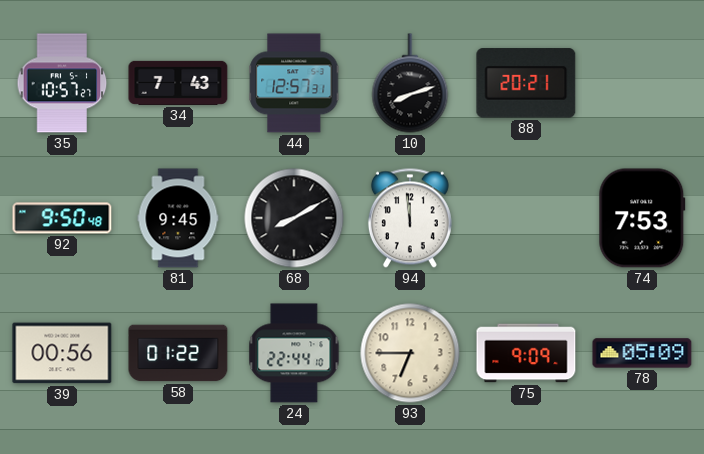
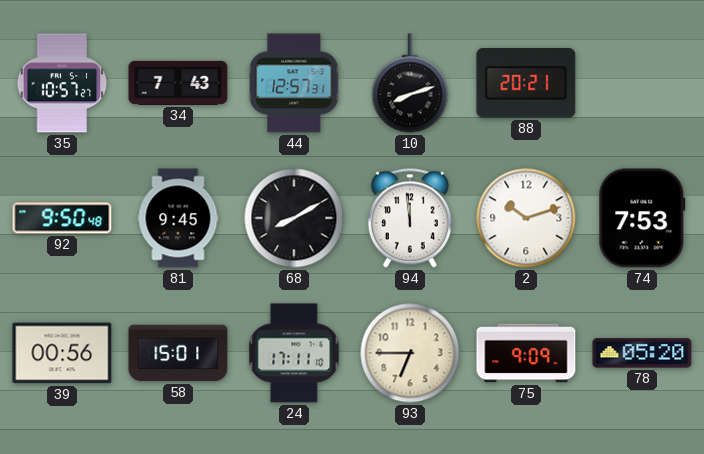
2: none -> 10:12
58: 01:22 -> 15:01
24: 22:44 -> 17:11
78: 05:09 -> 05:20
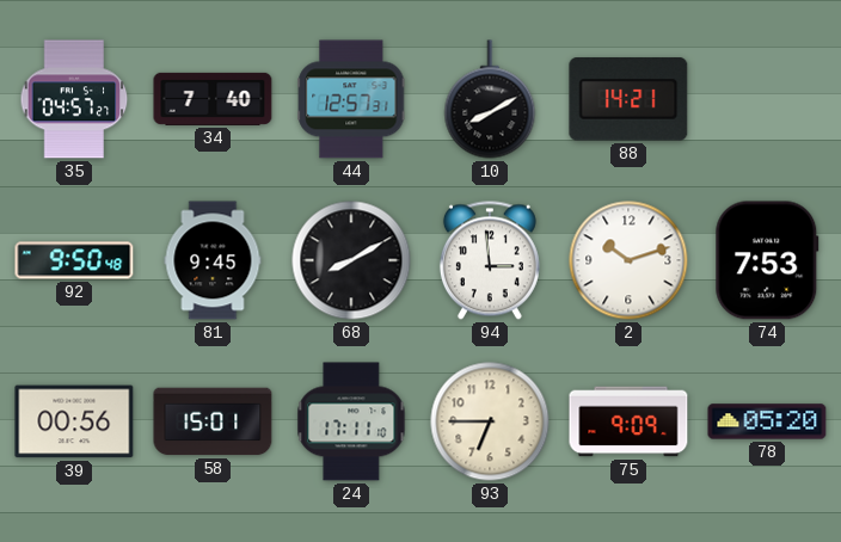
35: 10:57 -> 04:57
34: 7:43 -> 7:40
10: 8:12 -> 8:10
88: 20:21 -> 14:21
94: 11:59 -> 2:59
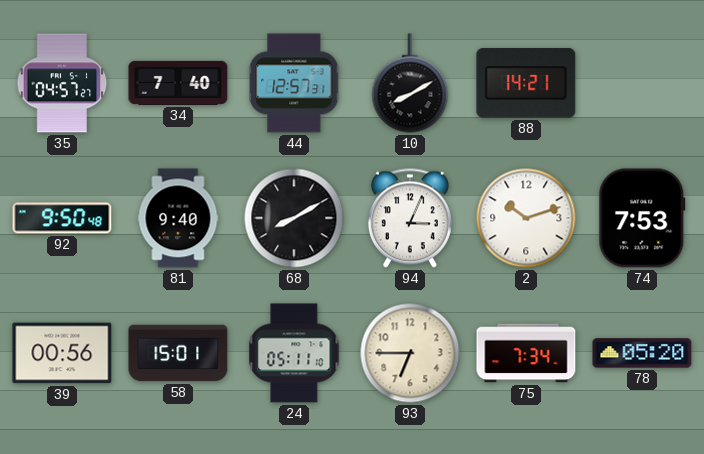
81: 9:45 -> 9:40
94: 2:59 -> 3:04
24: 17:11 -> 05:11
75: 9:09 -> 7:34
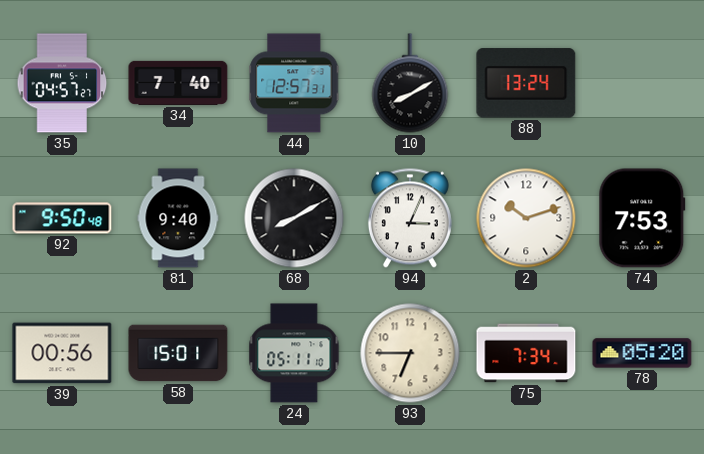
88: 14:21 -> 13:24
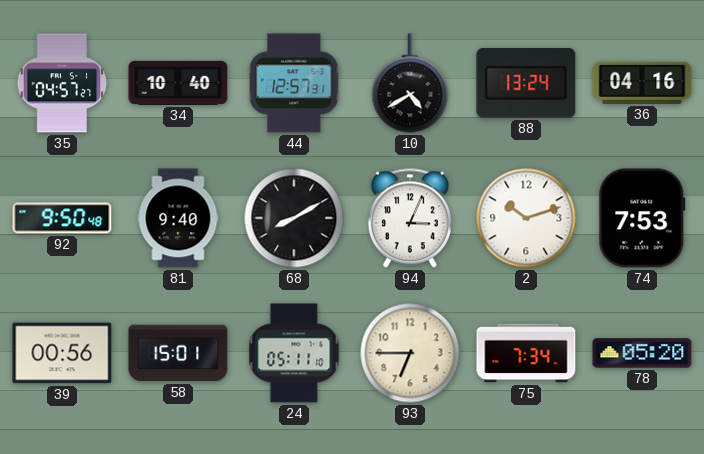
34: 7:40 -> 10:40
10: 8:10 -> 4:40
36: none -> 04:16
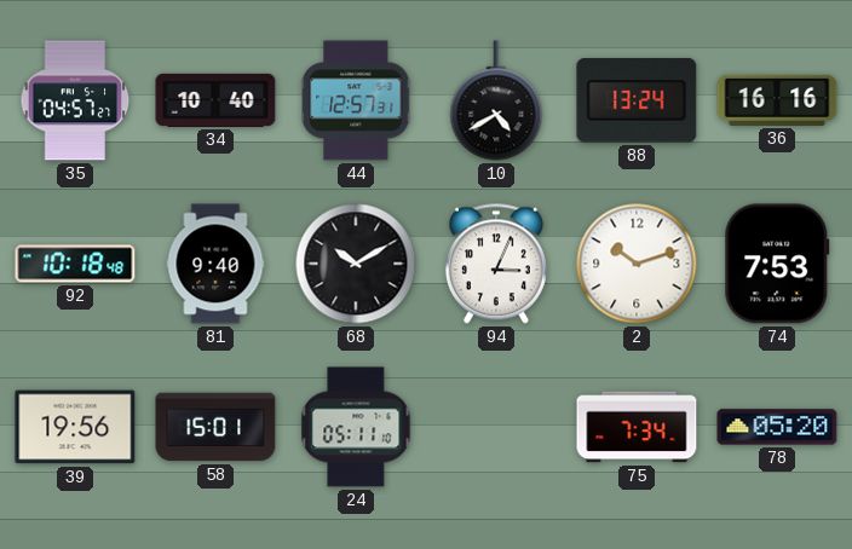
36: 04:16 -> 16:16
92: 9:50 -> 10:18
68: 8:10 -> 10:10
39: 00:56 -> 19:56
93: 6:45 -> none
